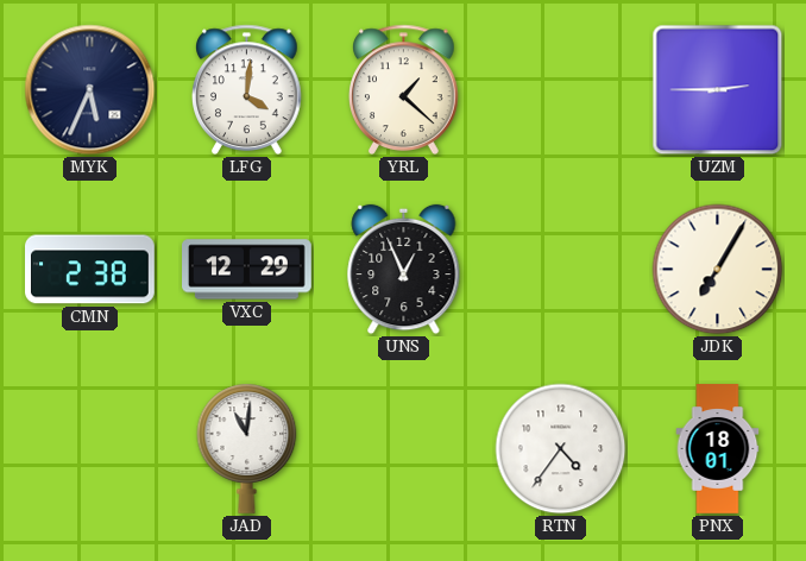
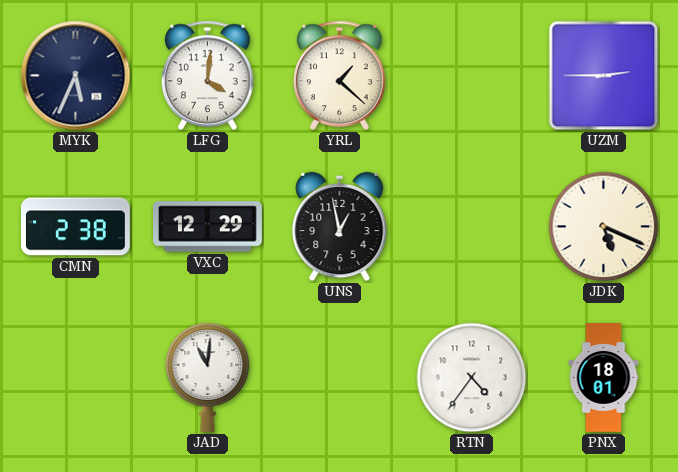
UNS: 12:56 -> 12:58
JDK: 7:05 -> 5:19
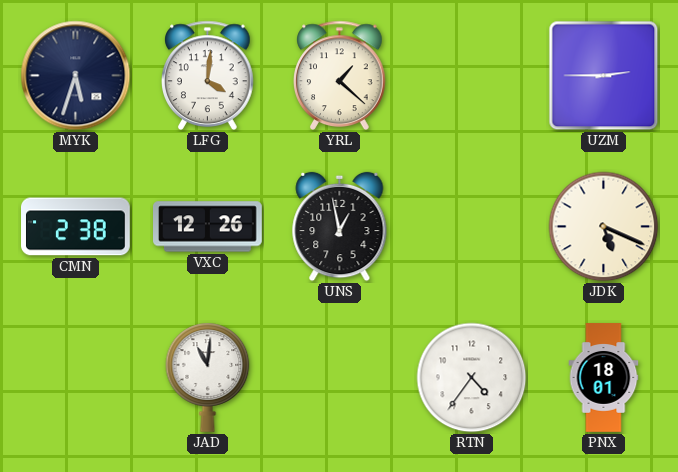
MYK: 5:34 -> 5:33
VXC: 12:29 -> 12:26
